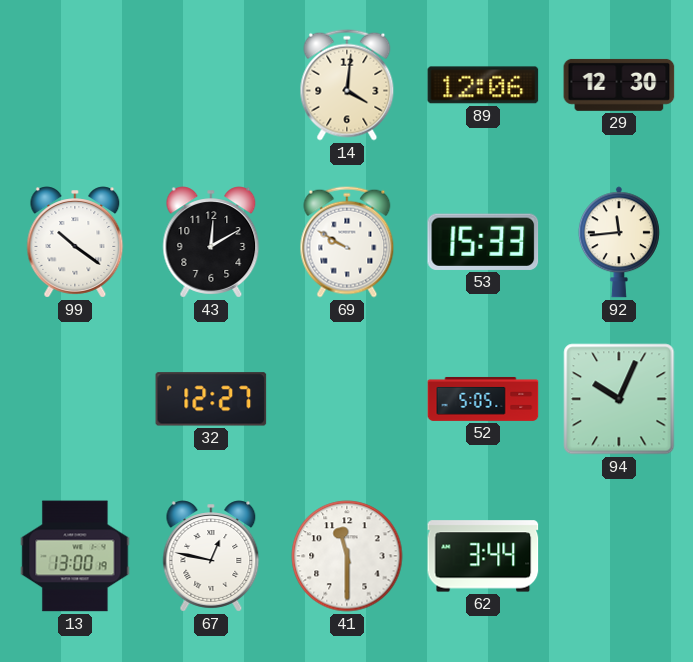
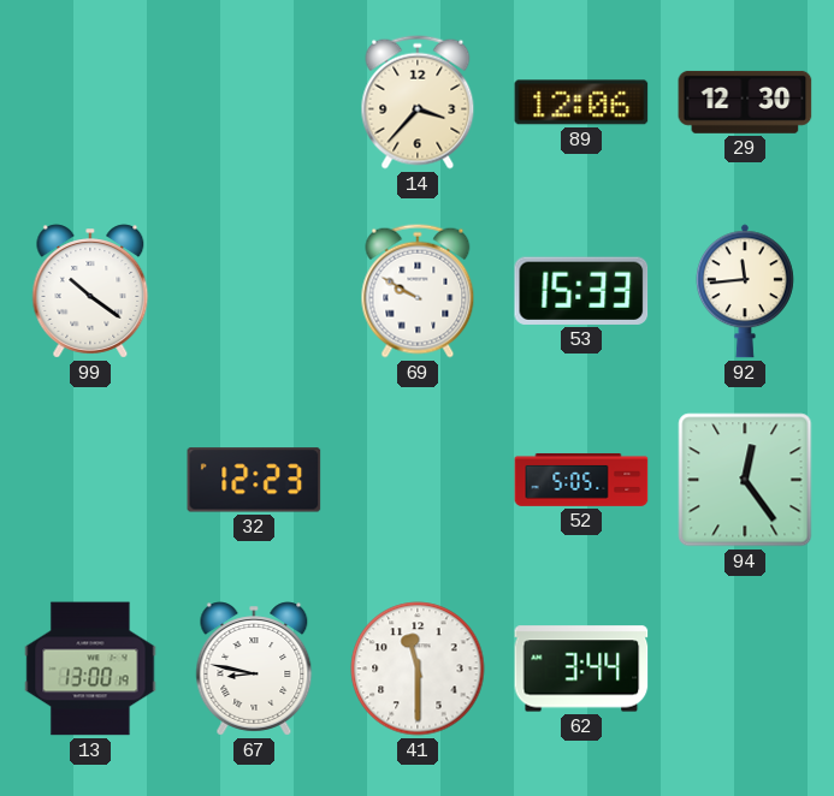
14: 4:01 -> 3:37
43: 12:10 -> none
32: 12:27 -> 12:23
94: 10:04 -> 12:24
67: 12:47 -> 8:47
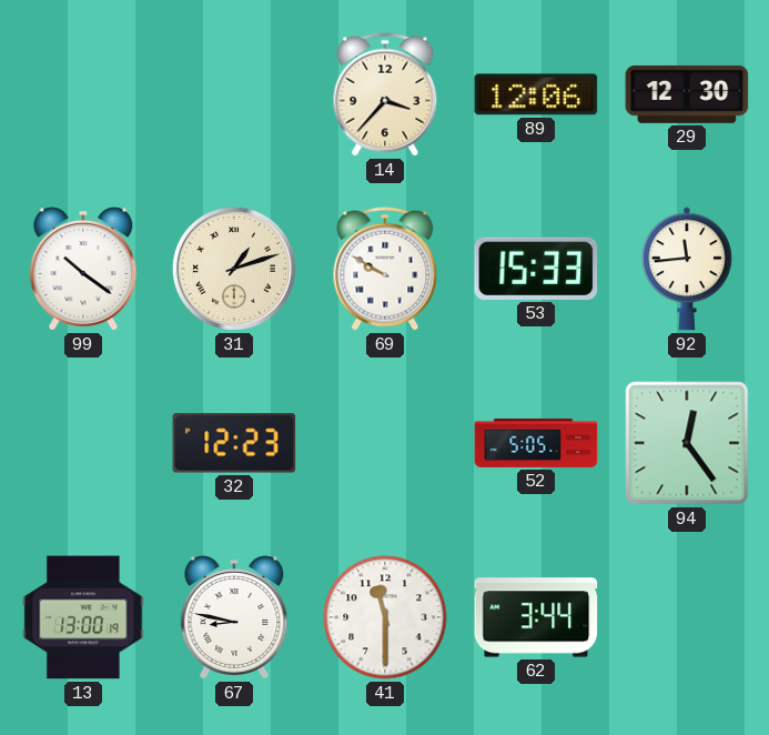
31: none -> 1:12
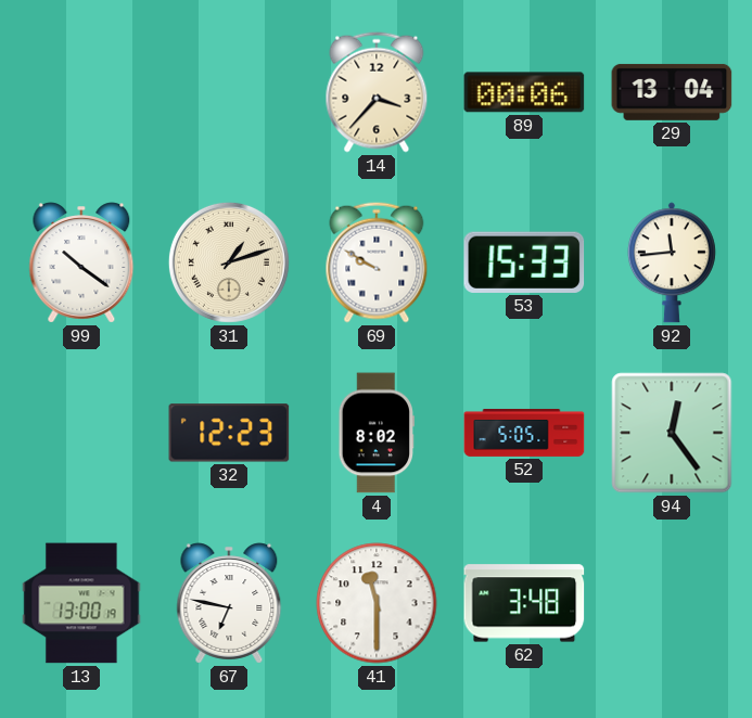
89: 12:06 -> 00:06
29: 12:30 -> 13:04
4: none -> 8:02
67: 8:47 -> 6:47
62: 3:44 -> 3:48
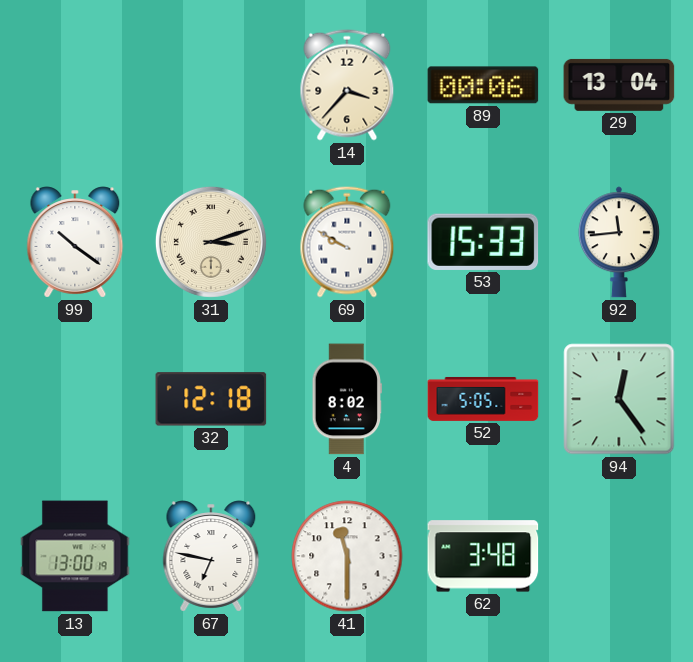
31: 1:12 -> 3:12
32: 12:23 -> 12:18
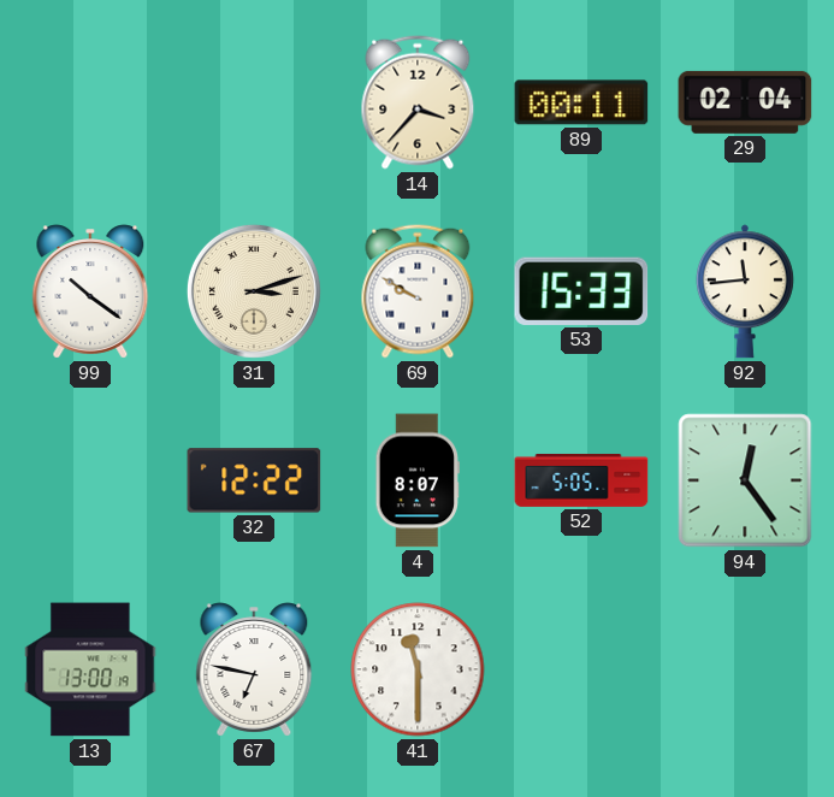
89: 00:06 -> 00:11
29: 13:04 -> 02:04
32: 12:18 -> 12:22
4: 8:02 -> 8:07
62: 3:48 -> none
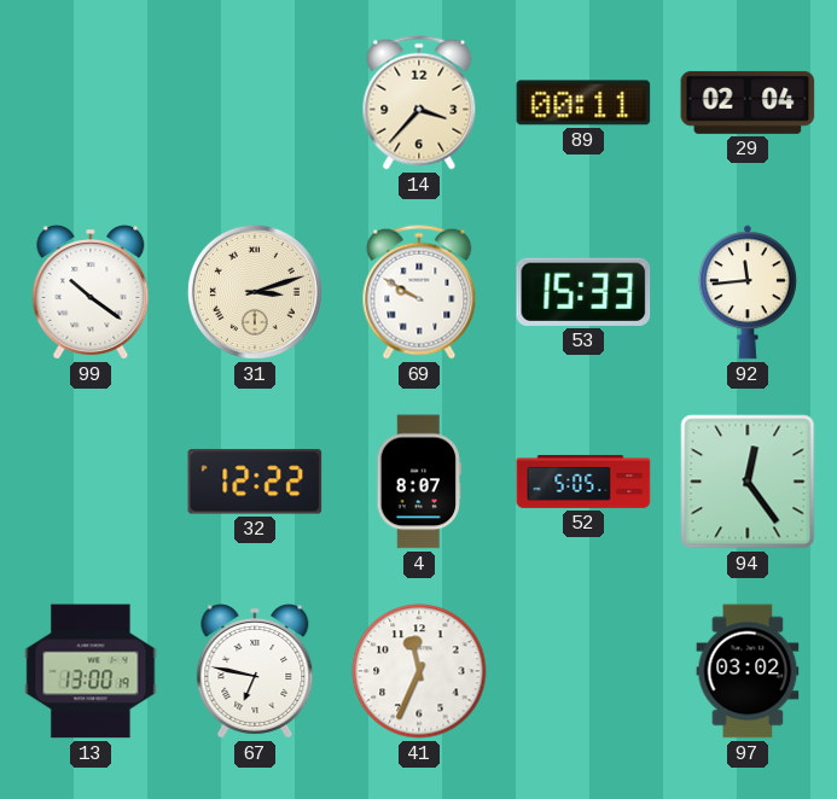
41: 11:30 -> 11:34
97: none -> 03:02
